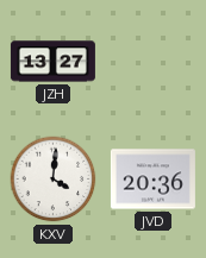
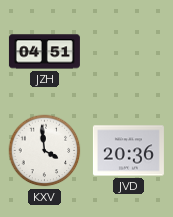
JZH: 13:27 -> 04:51
KXV: 4:01 -> 3:59
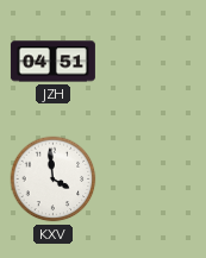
JVD: 20:36 -> none
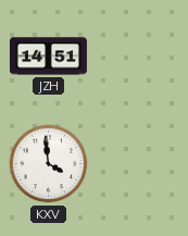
JZH: 04:51 -> 14:51
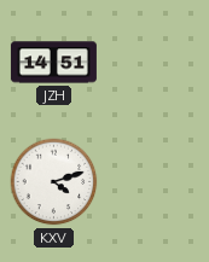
KXV: 3:59 -> 4:12
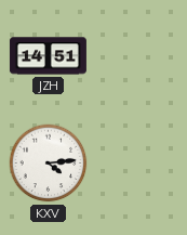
KXV: 4:12 -> 4:14
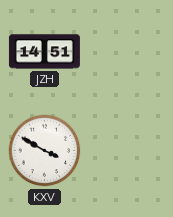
KXV: 4:14 -> 3:50
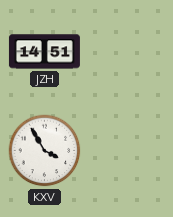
KXV: 3:50 -> 3:55
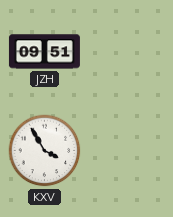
JZH: 14:51 -> 09:51
